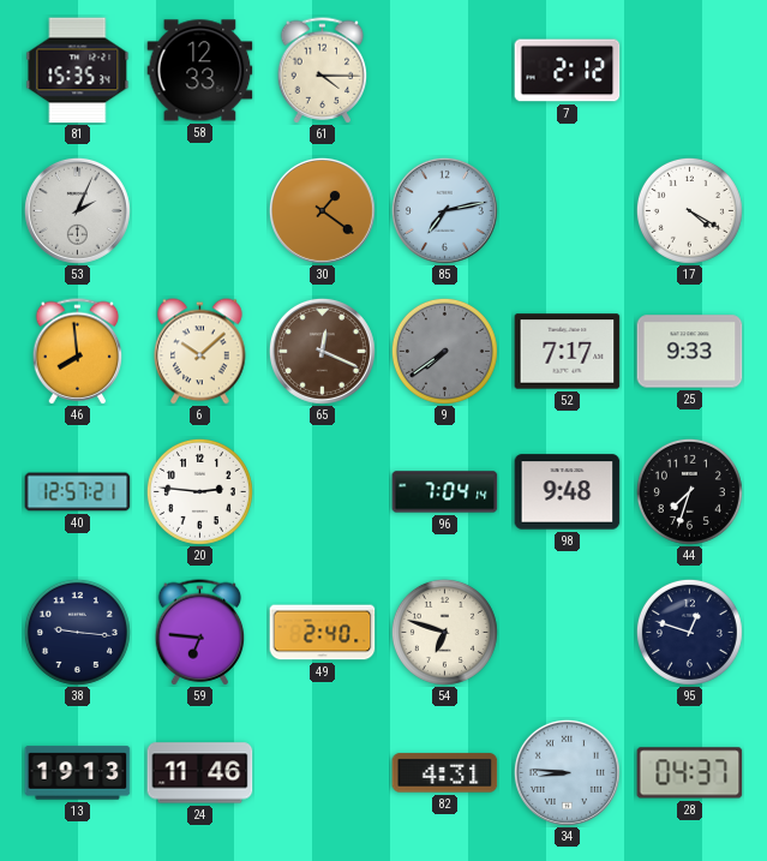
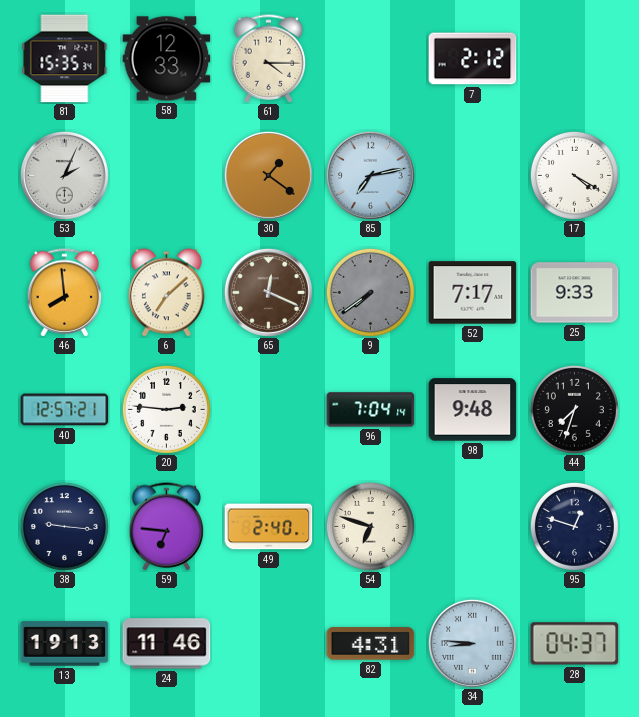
6: 10:08 -> 7:08
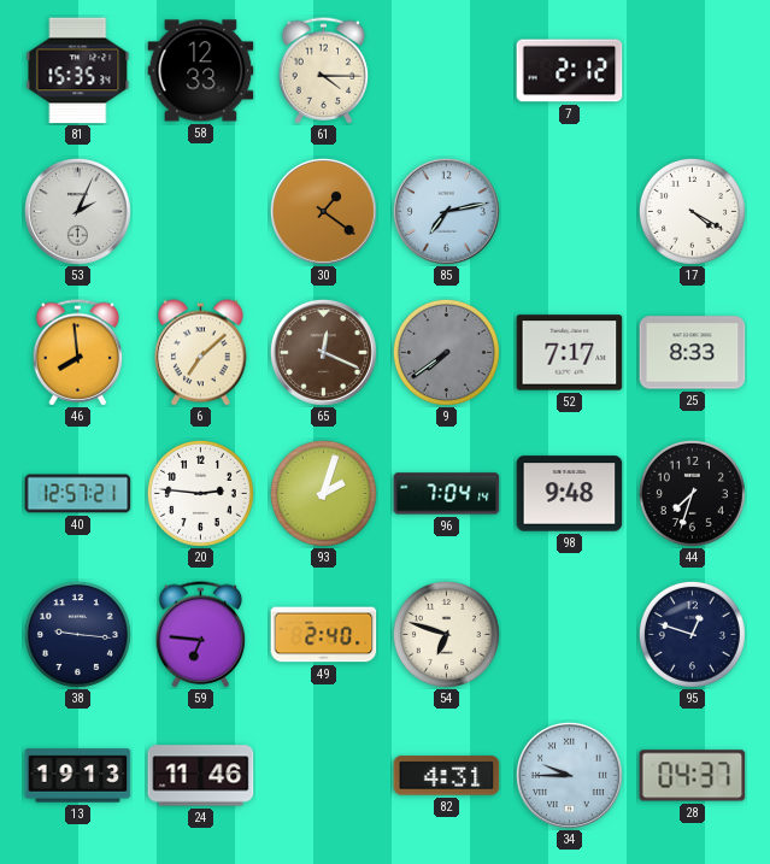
25: 9:33 -> 8:33
93: none -> 2:03
34: 8:46 -> 9:45
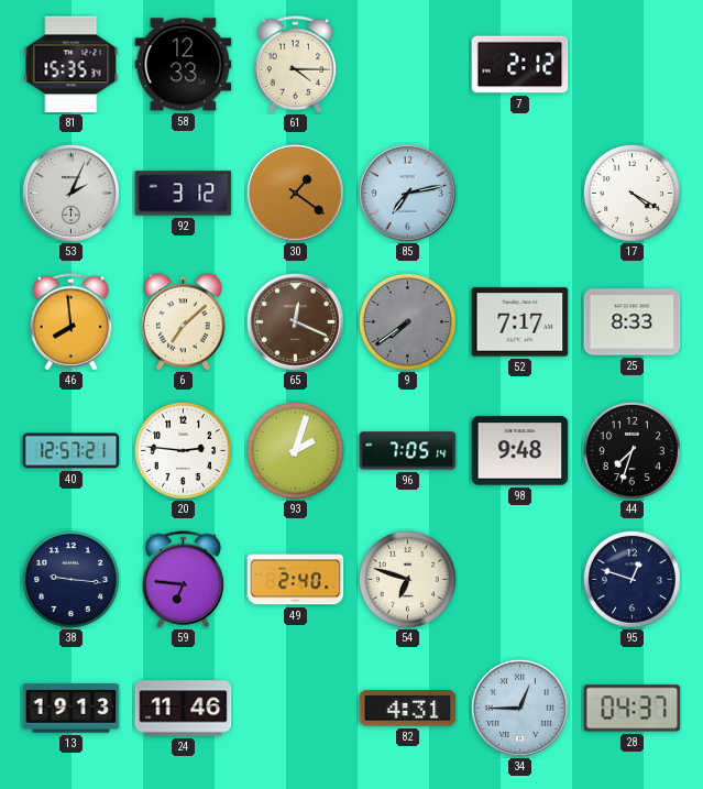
92: none -> 3:12
96: 7:04 -> 7:05
34: 9:45 -> 12:45
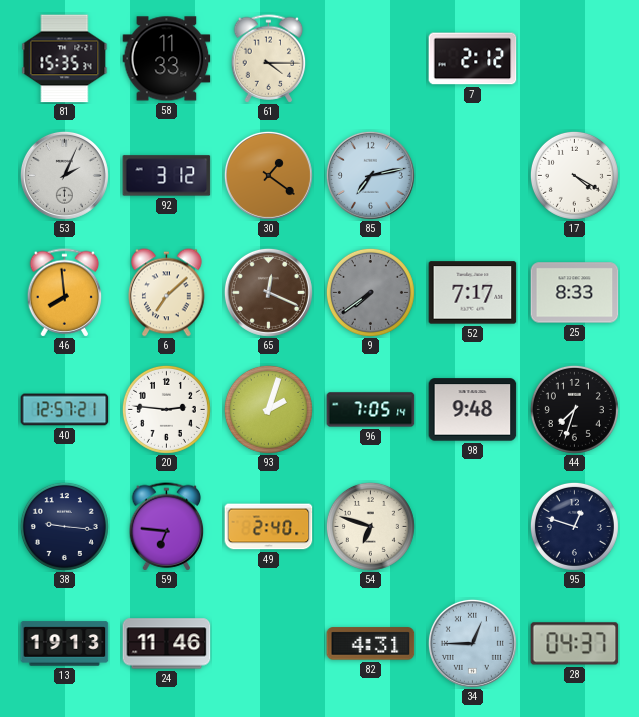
58: 12:33 -> 11:33
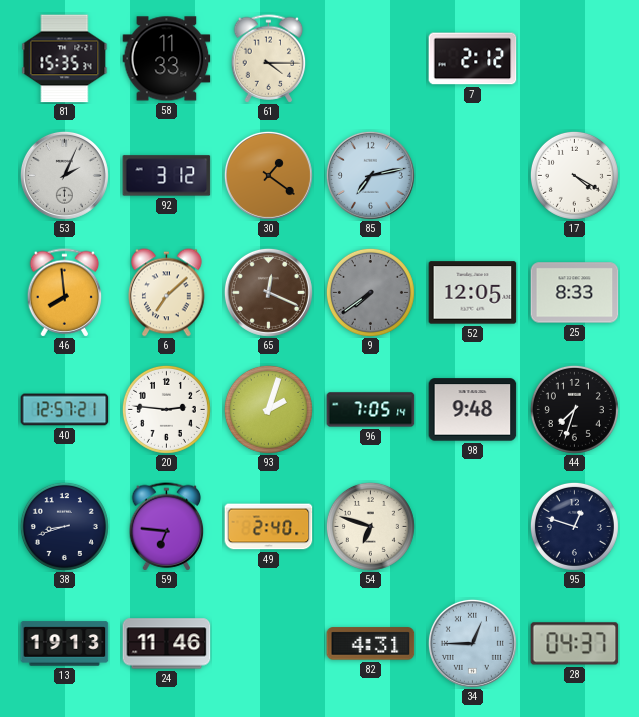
52: 7:17 -> 12:05
38: 9:16 -> 8:42
